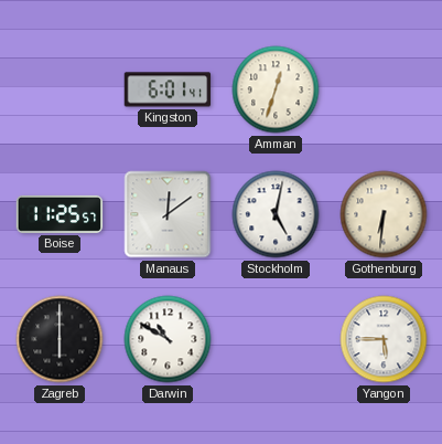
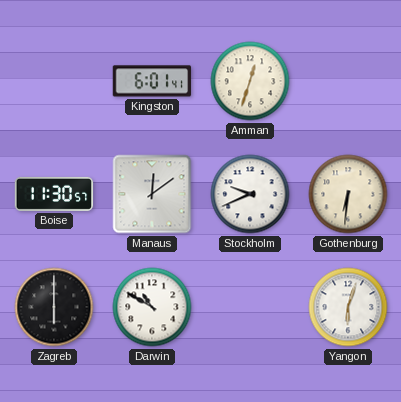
Boise: 11:25 -> 11:30
Stockholm: 5:02 -> 9:41
Yangon: 5:45 -> 6:03
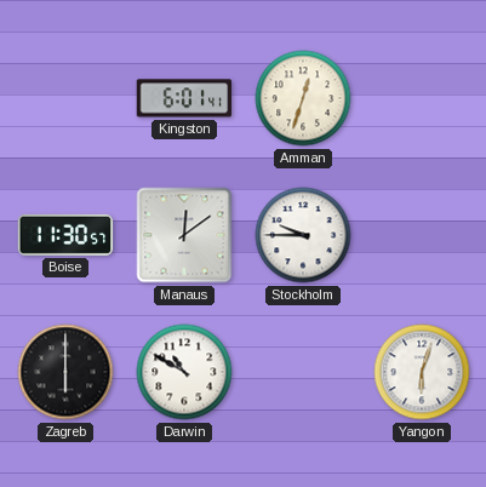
Stockholm: 9:41 -> 9:45
Gothenburg: 6:31 -> none
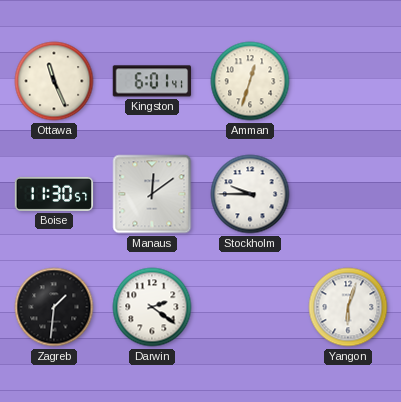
Ottawa: none -> 11:26
Zagreb: 6:00 -> 1:31
Darwin: 10:50 -> 2:21
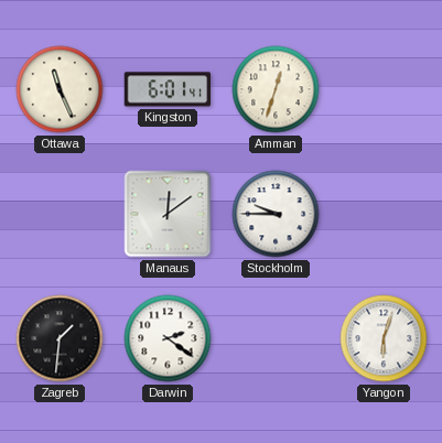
Boise: 11:30 -> none
